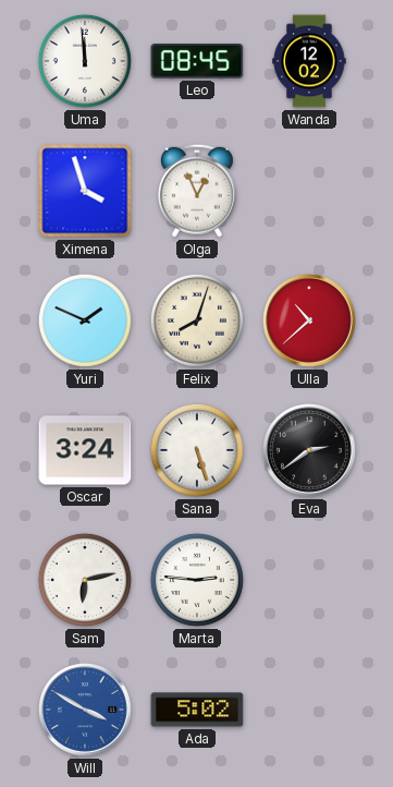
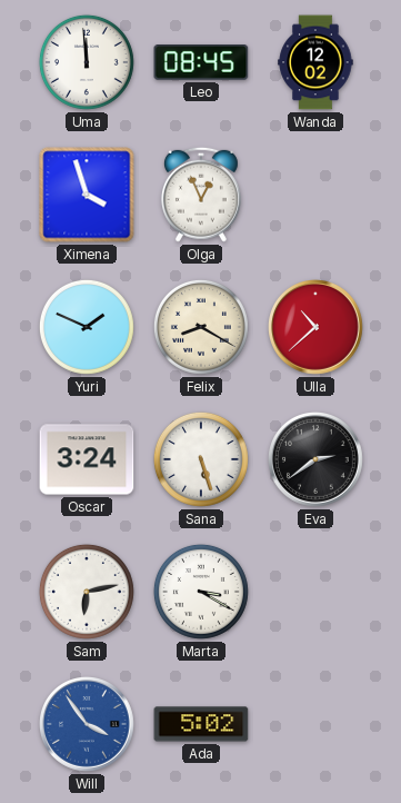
Felix: 8:03 -> 8:20
Marta: 2:46 -> 3:20
Will: 3:50 -> 3:54
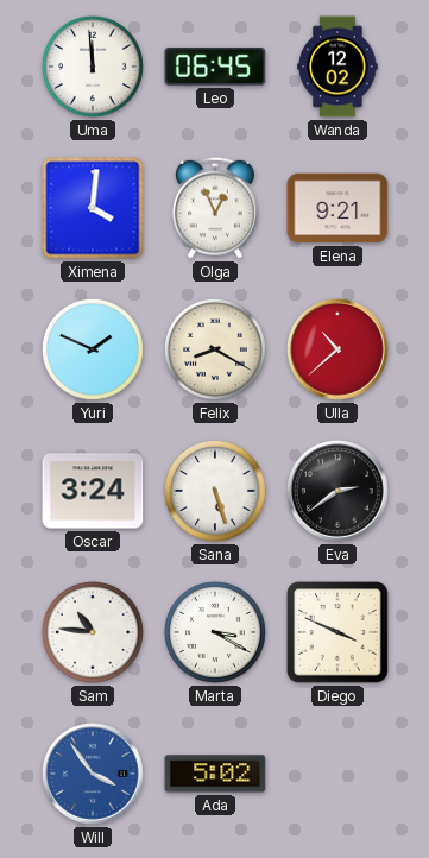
Leo: 08:45 -> 06:45
Ximena: 3:57 -> 4:01
Elena: none -> 9:21
Sam: 6:13 -> 10:46
Diego: none -> 3:49
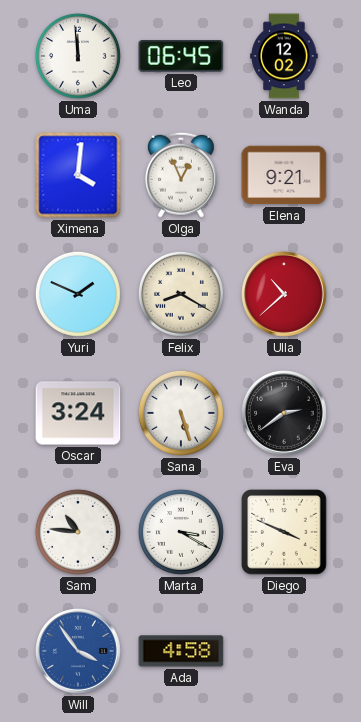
Ada: 5:02 -> 4:58
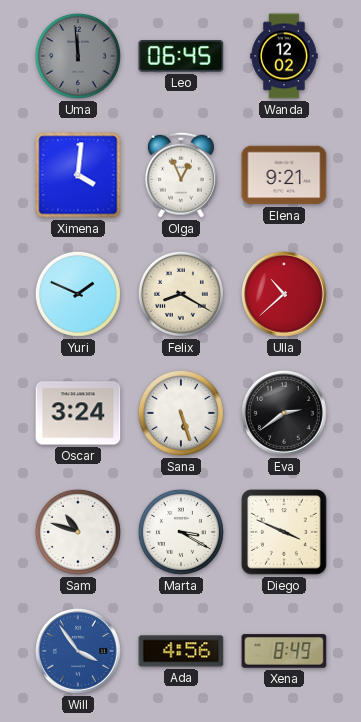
Uma dial: white -> grey
Sam: 10:46 -> 10:48
Ada: 4:58 -> 4:56
Xena: none -> 8:49
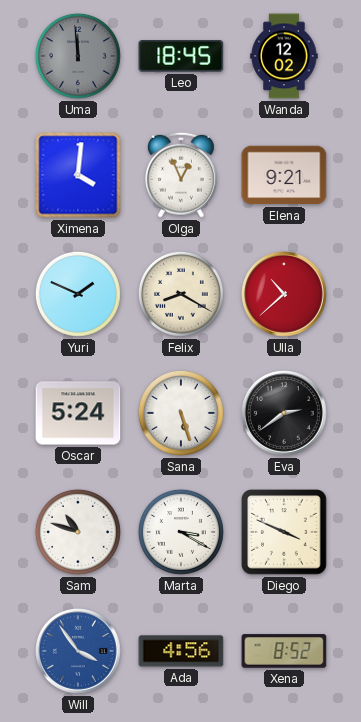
Leo: 06:45 -> 18:45
Oscar: 3:24 -> 5:24
Xena: 8:49 -> 8:52
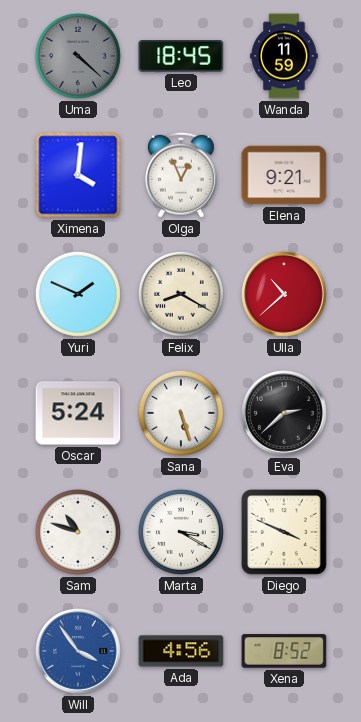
Uma: 11:59 -> 4:22
Wanda: 12:02 -> 11:59
Eva: 2:39 -> 2:38
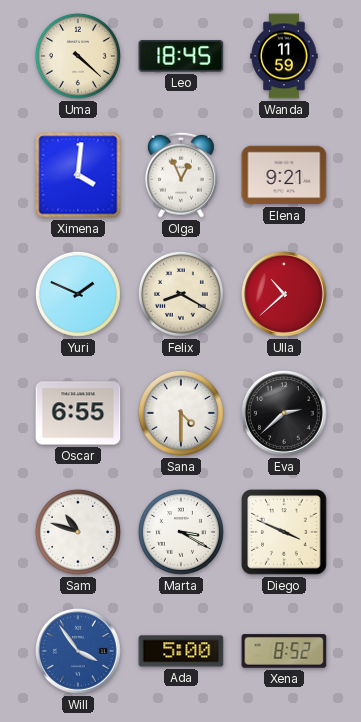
Uma dial: grey -> cream
Oscar: 5:24 -> 6:55
Sana: 5:27 -> 4:30
Ada: 4:56 -> 5:00
